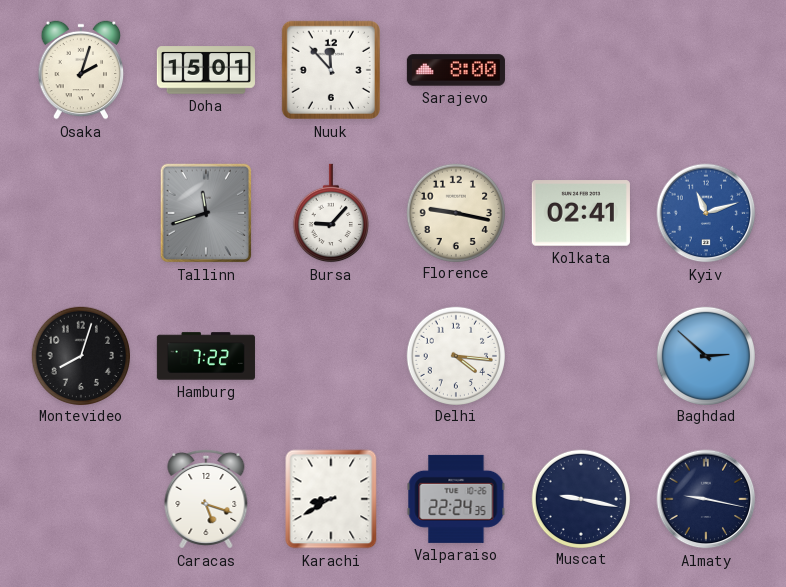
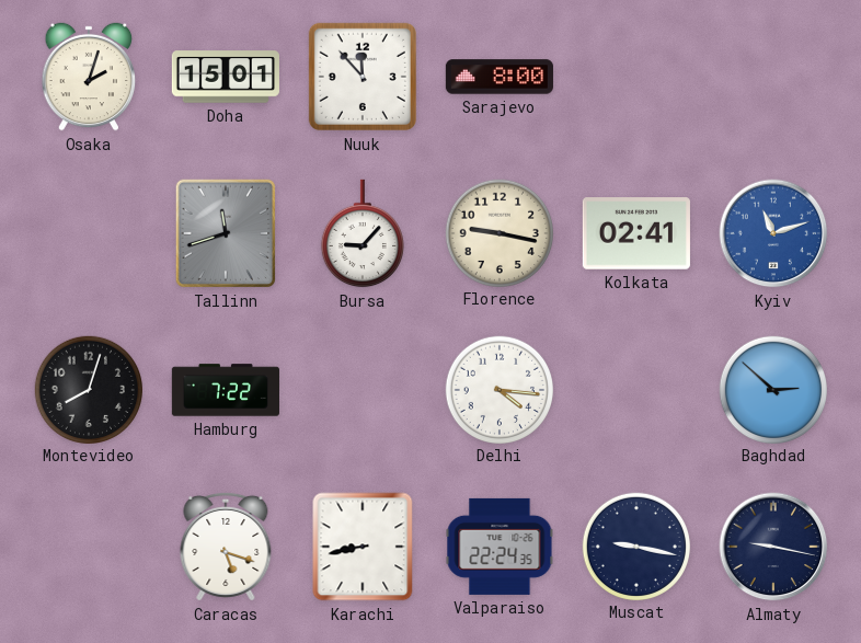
Karachi: 8:40 -> 8:43
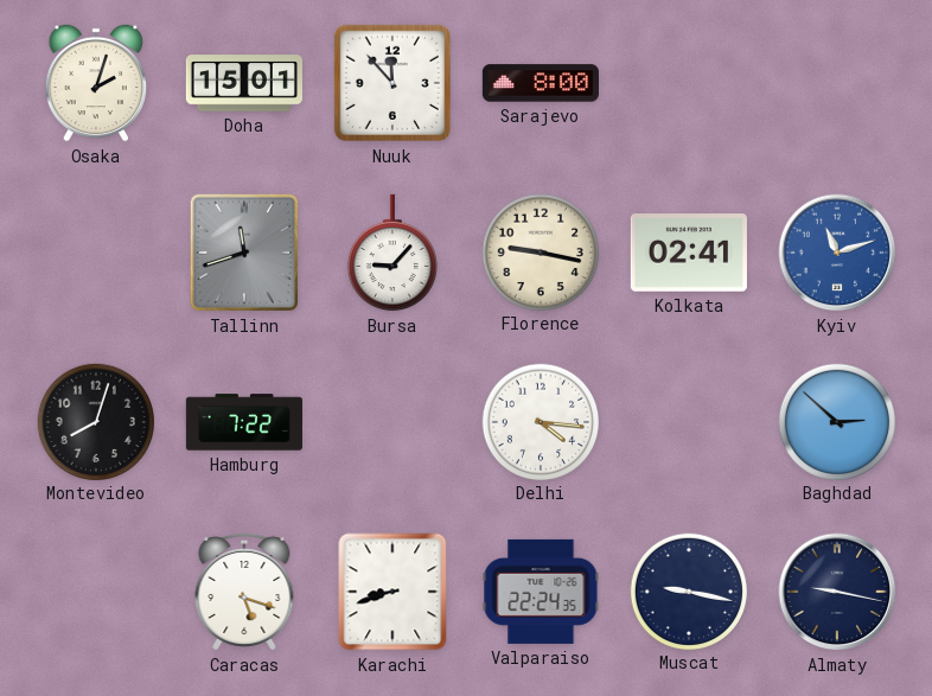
Karachi: 8:43 -> 8:42
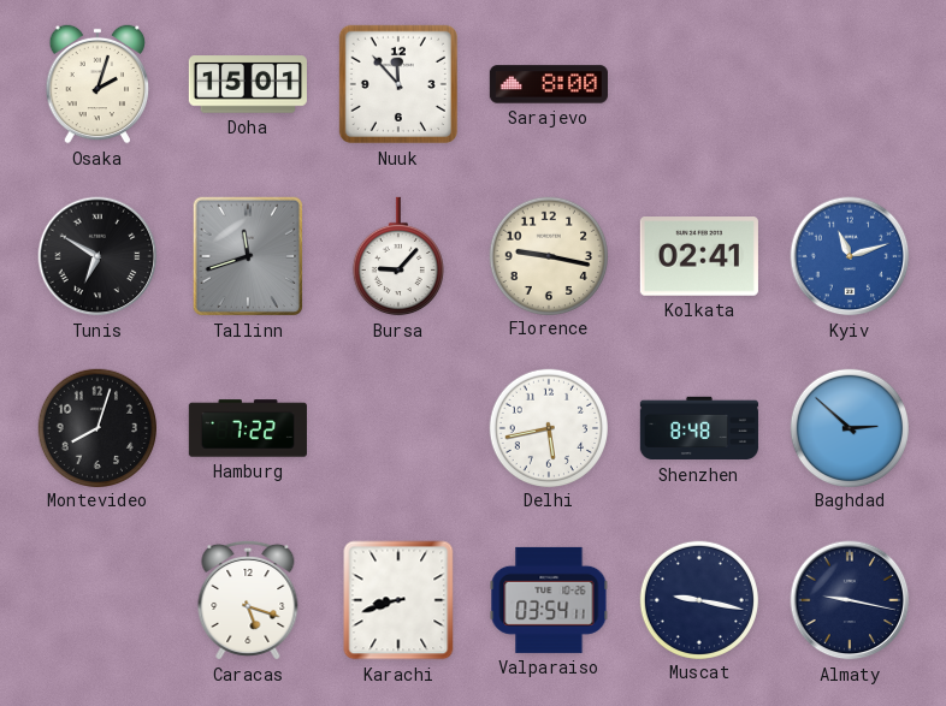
Tunis: none -> 6:50
Delhi: 4:16 -> 5:43
Shenzhen: none -> 8:48
Valparaiso: 22:24 -> 03:54
